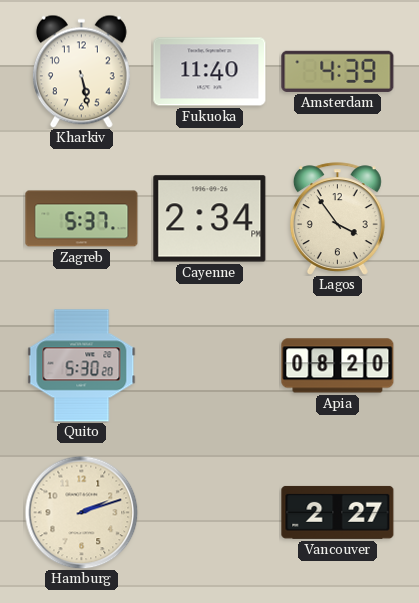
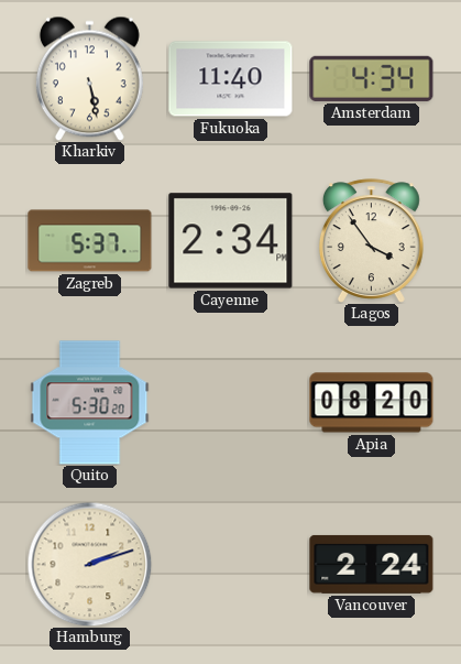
Amsterdam: 4:39 -> 4:34
Vancouver: 2:27 -> 2:24
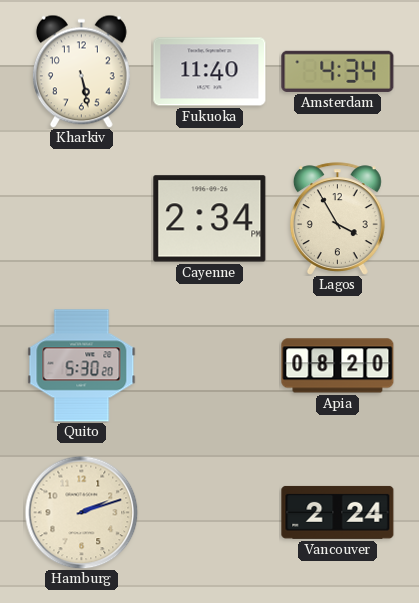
Zagreb: 5:37 -> none
Lagos: 3:54 -> 3:55
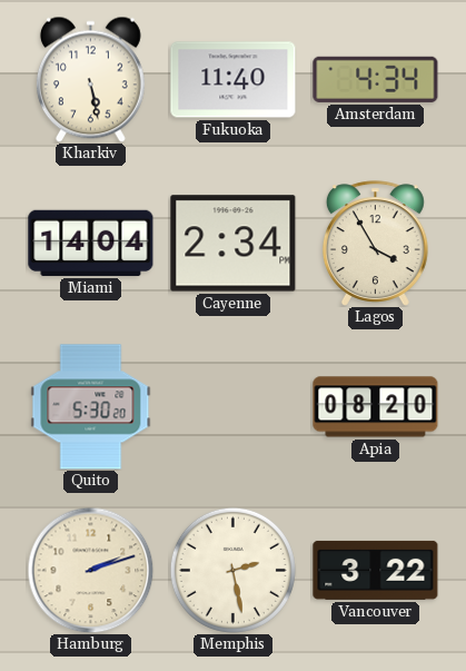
Miami: none -> 14:04
Memphis: none -> 2:28
Vancouver: 2:24 -> 3:22
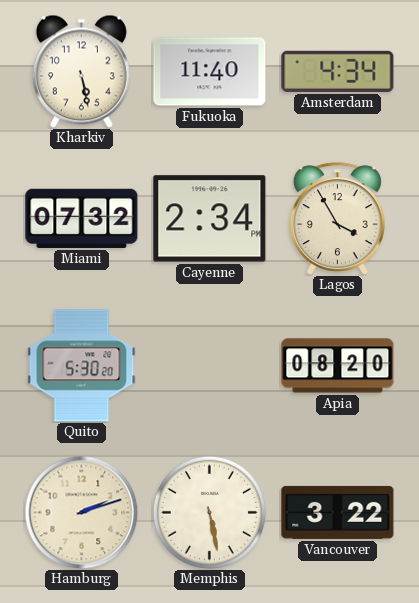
Miami: 14:04 -> 07:32
Memphis: 2:28 -> 5:28
